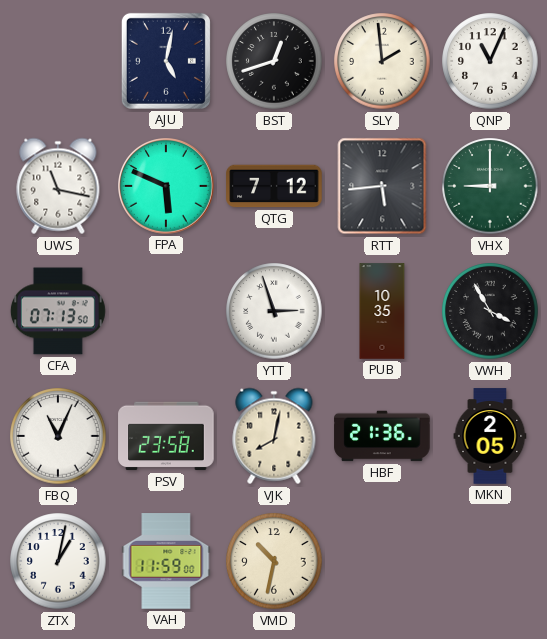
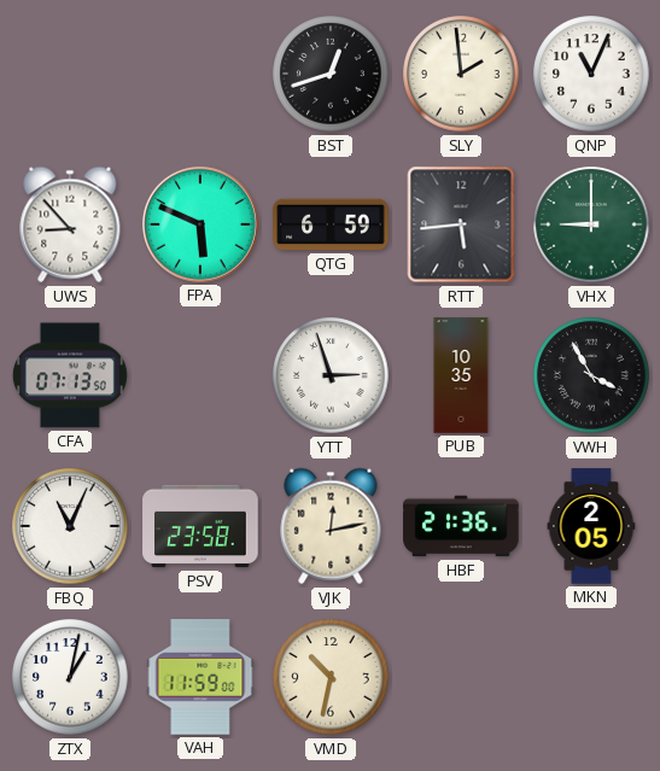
AJU: 5:02 -> none
UWS: 11:17 -> 8:53
QTG: 7:12 -> 6:59
VJK: 8:02 -> 12:13
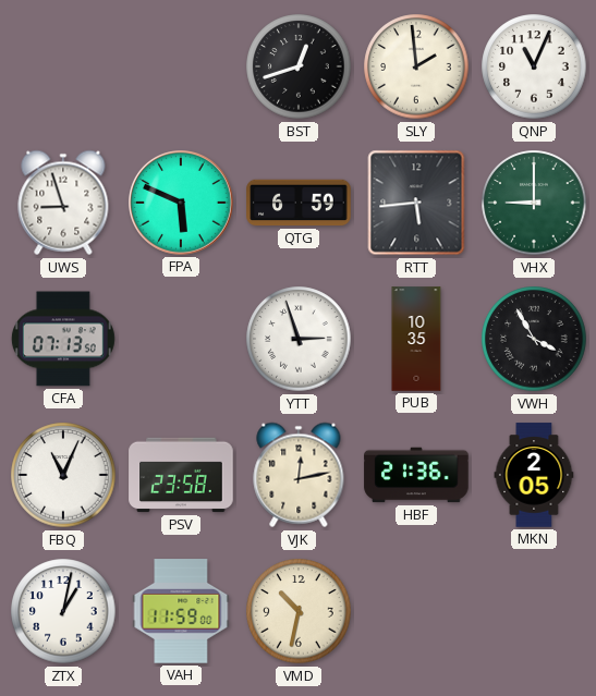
UWS: 8:53 -> 8:57
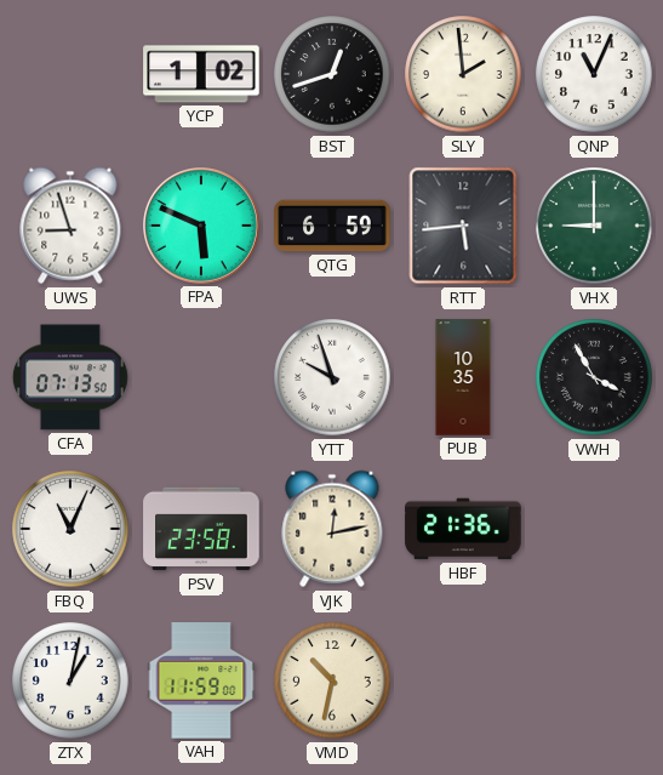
YCP: none -> 1:02
YTT: 2:57 -> 9:57
MKN: 2:05 -> none
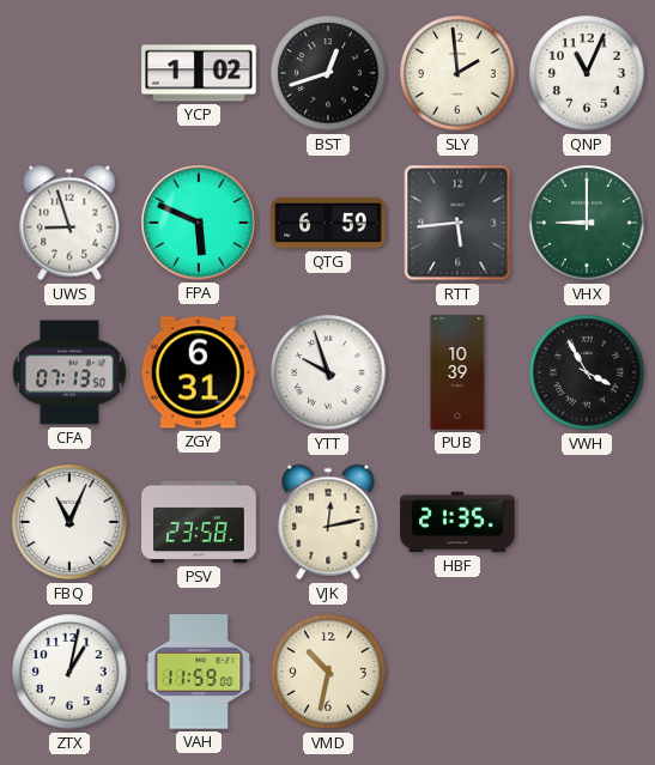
ZGY: none -> 6:31
PUB: 10:35 -> 10:39
HBF: 21:36 -> 21:35
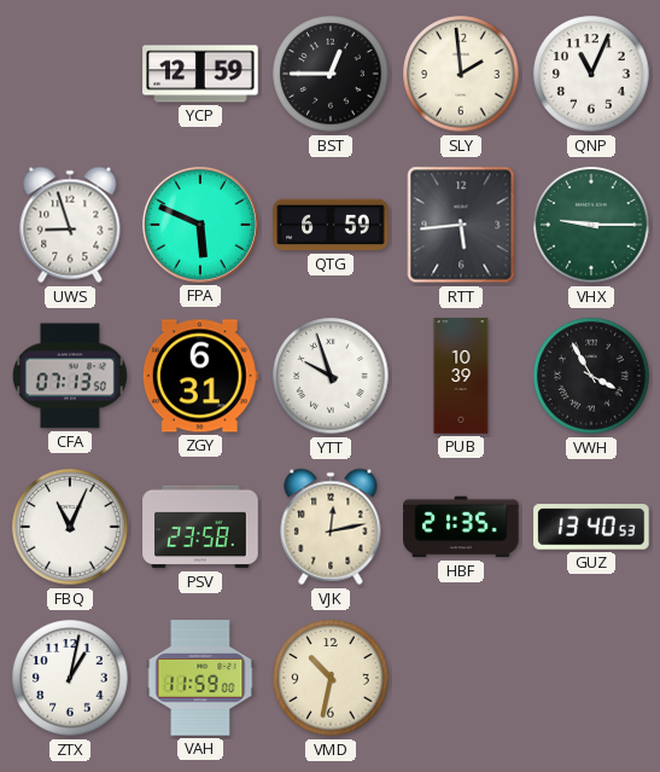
YCP: 1:02 -> 12:59
BST: 12:42 -> 12:45
VHX: 9:00 -> 9:15
GUZ: none -> 13:40
